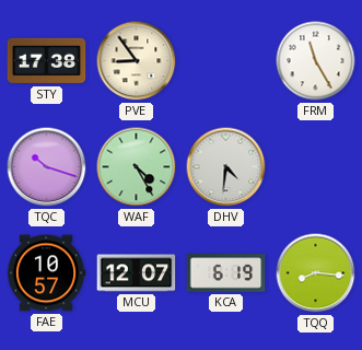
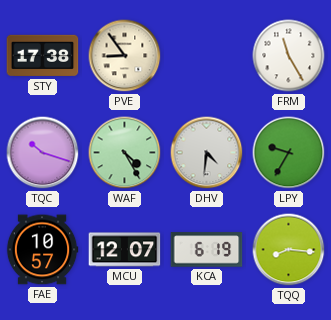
LPY: none -> 9:35
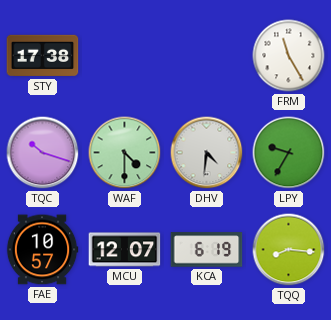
PVE: 8:54 -> none
WAF: 4:25 -> 4:30
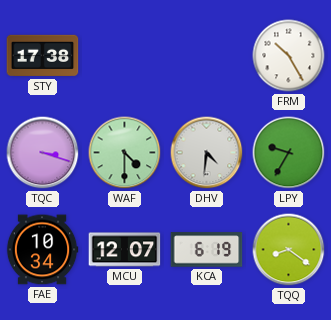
FRM: 11:25 -> 10:25
TQC: 10:18 -> 3:18
FAE: 10:57 -> 10:34
TQQ: 8:16 -> 8:21
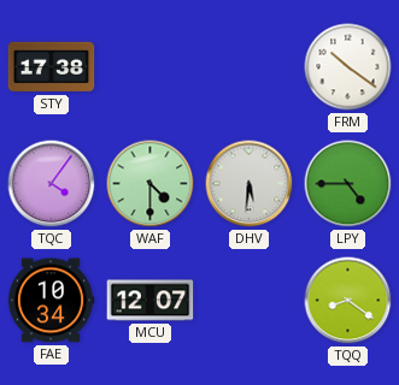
FRM: 10:25 -> 10:21
TQC: 3:18 -> 4:06
DHV: 4:31 -> 5:31
LPY: 9:35 -> 4:45
KCA: 6:19 -> none
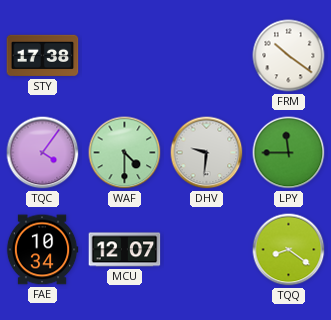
DHV: 5:31 -> 9:31
LPY: 4:45 -> 11:45
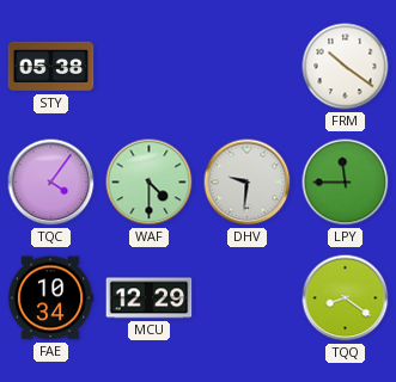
STY: 17:38 -> 05:38
MCU: 12:07 -> 12:29
